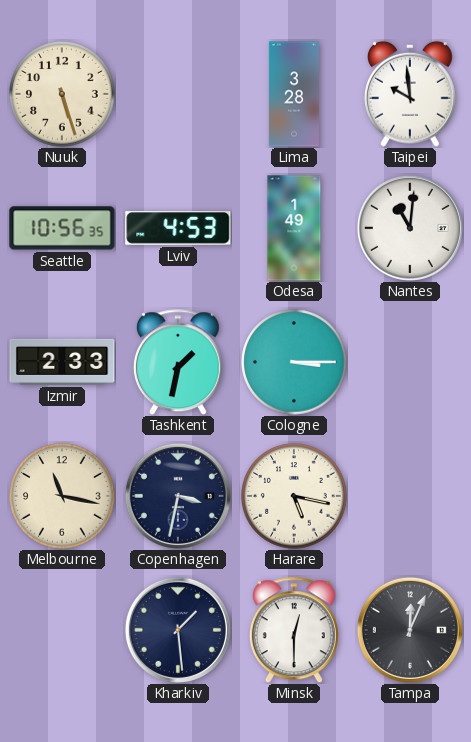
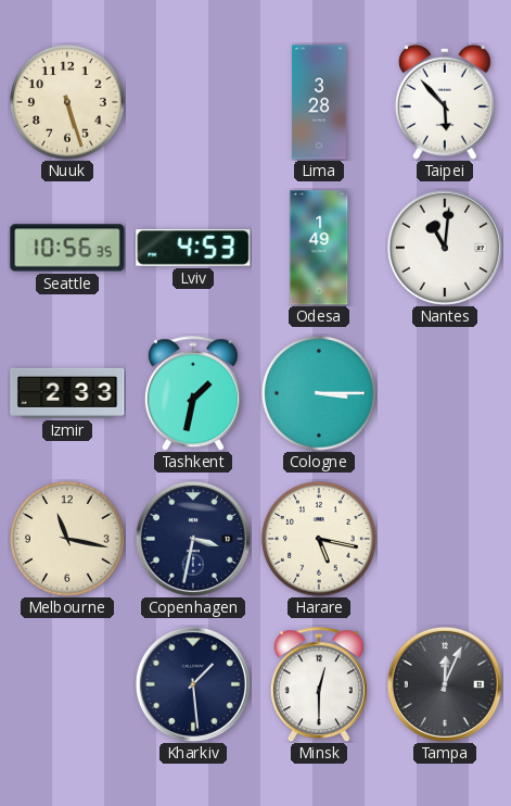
Taipei: 9:59 -> 5:53
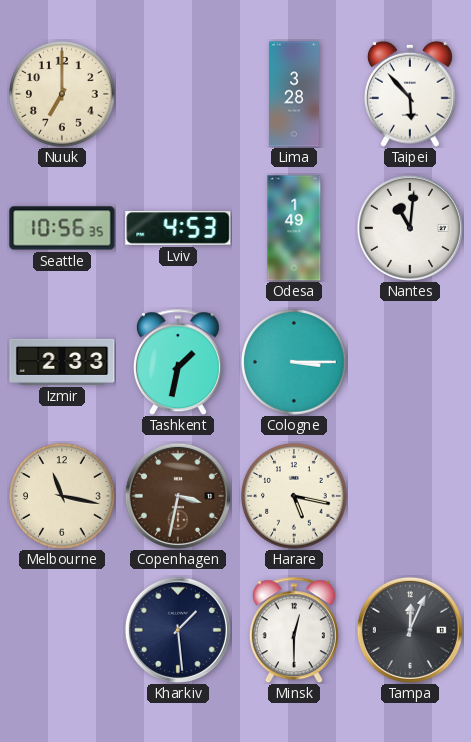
Nuuk: 5:27 -> 7:00
Copenhagen dial: navy -> brown
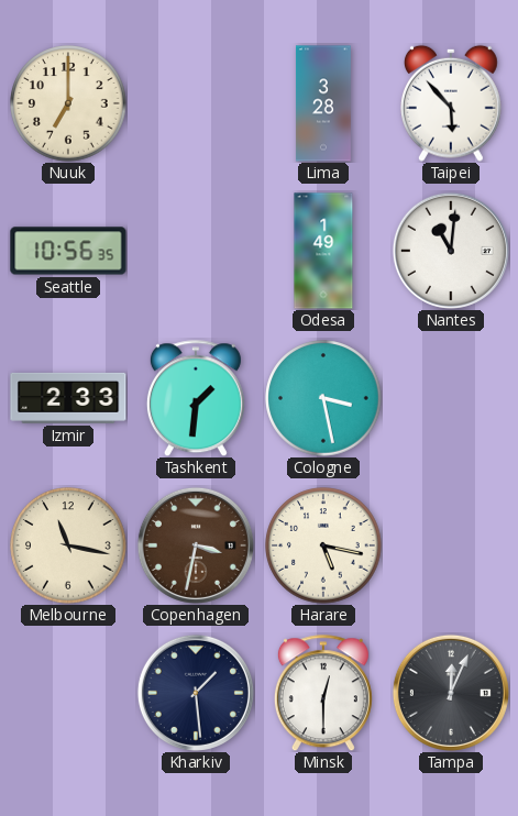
Lviv: 4:53 -> none
Tashkent: 1:32 -> 1:31
Cologne: 3:15 -> 3:28
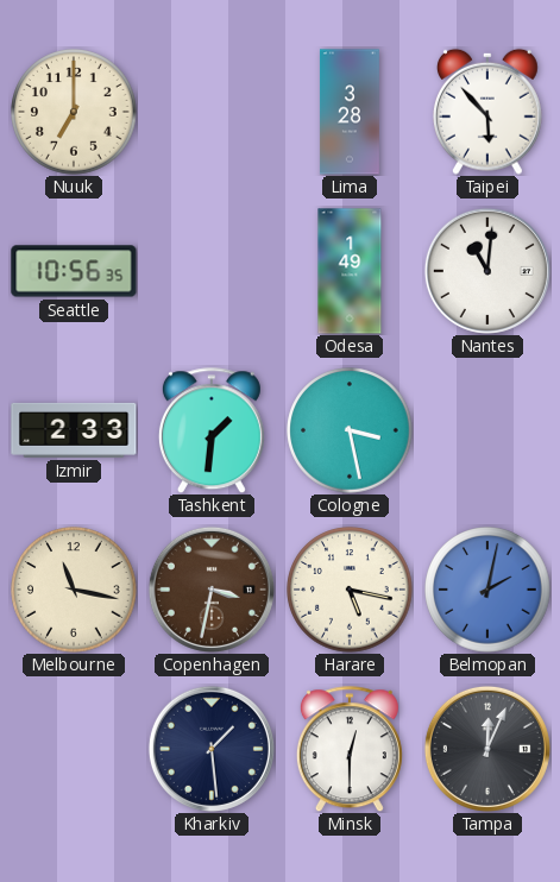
Belmopan: none -> 2:02
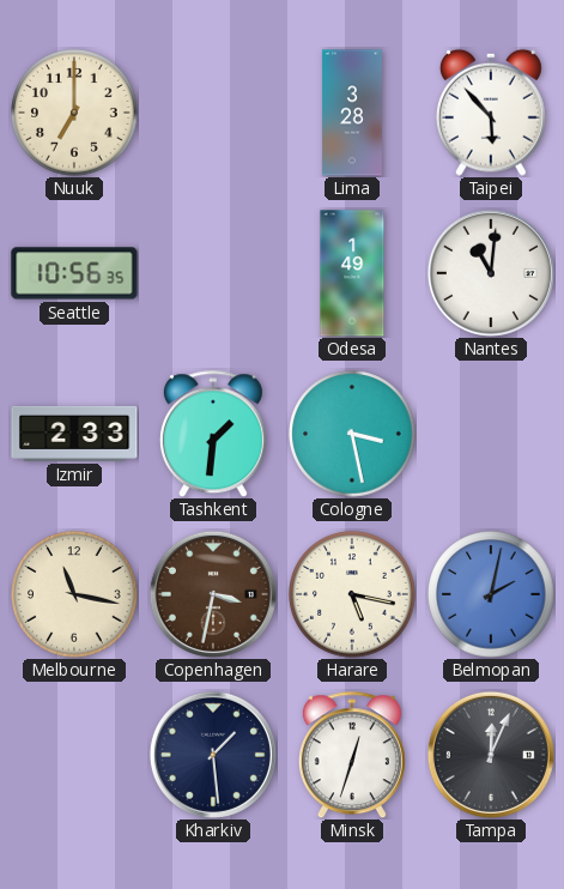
Minsk: 12:30 -> 12:33
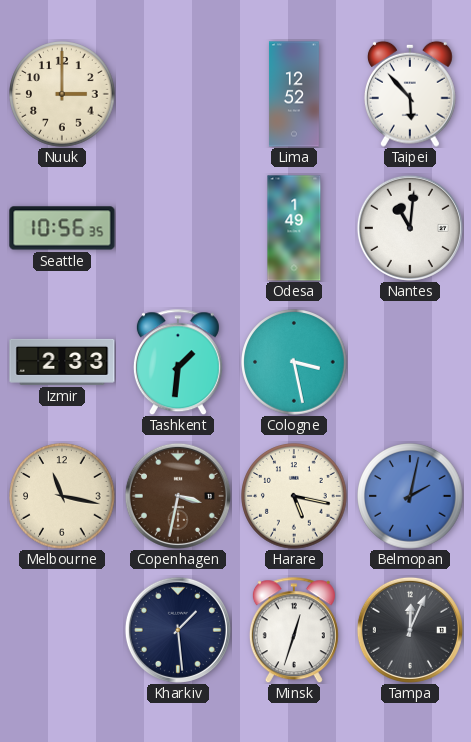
Nuuk: 7:00 -> 3:00
Lima: 3:28 -> 12:52
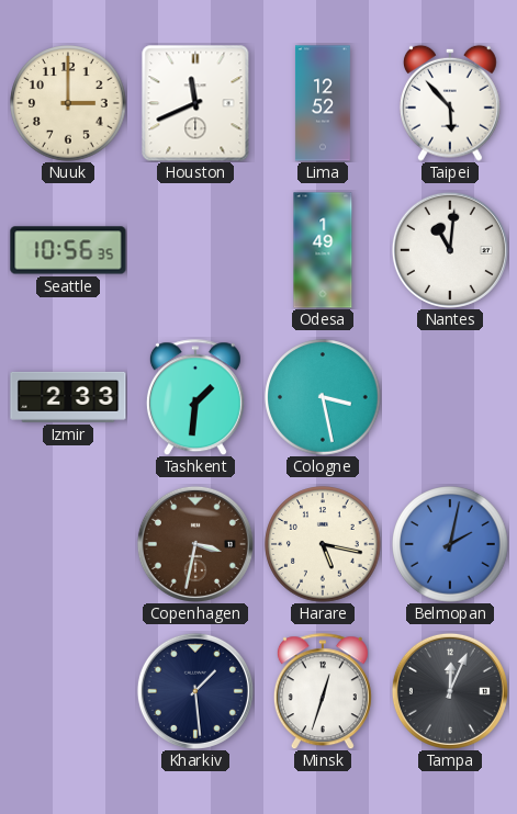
Houston: none -> 11:41
Melbourne: 11:17 -> none
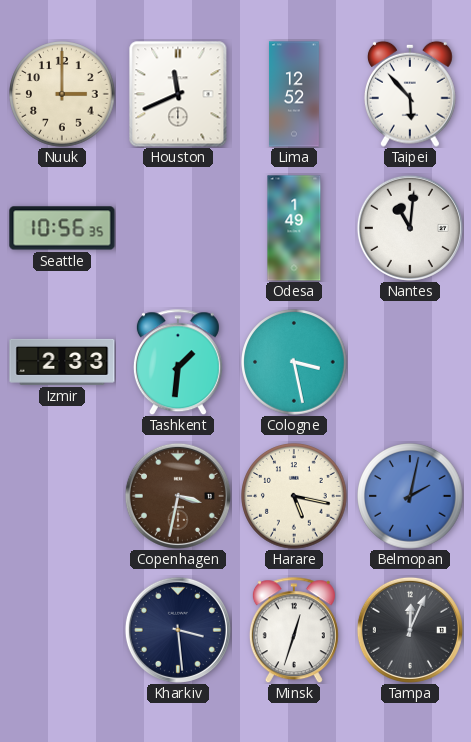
Kharkiv: 1:29 -> 3:29
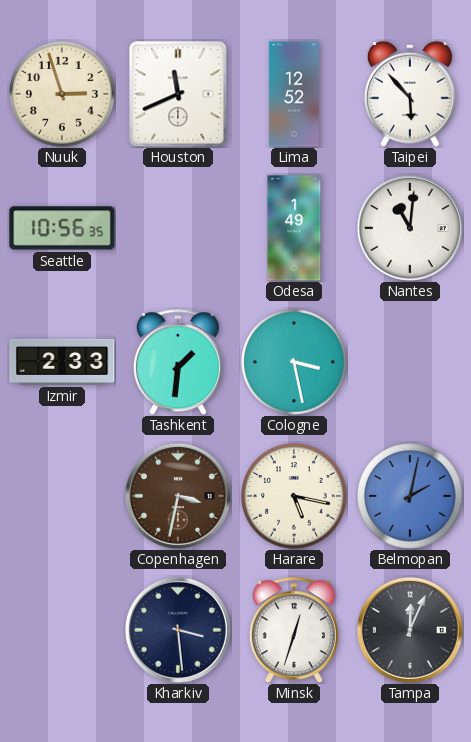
Nuuk: 3:00 -> 2:57
